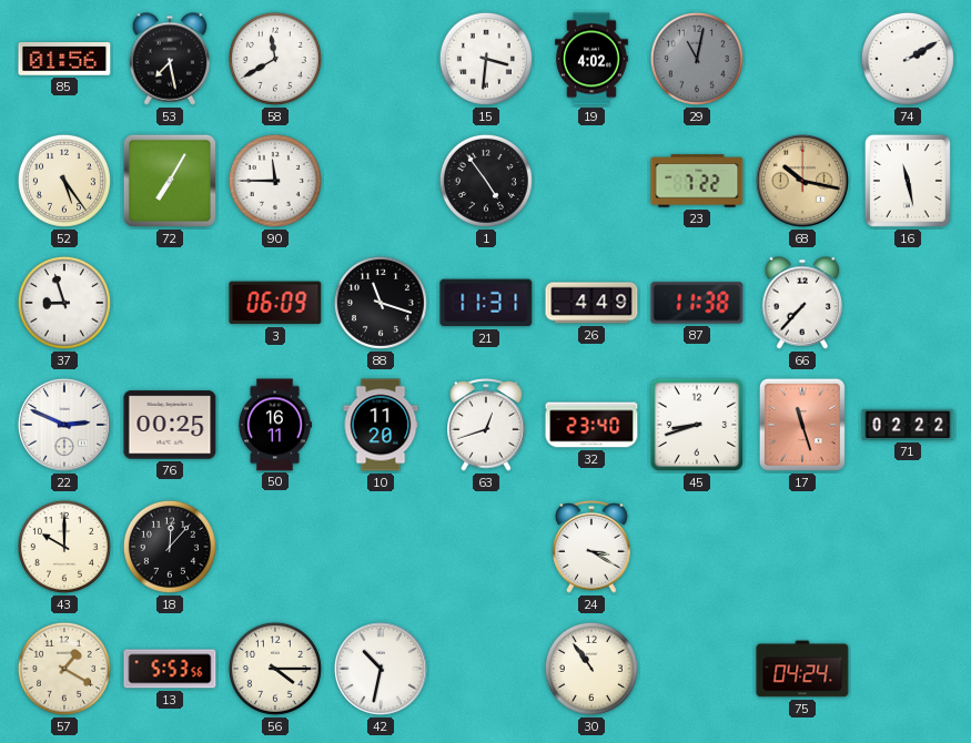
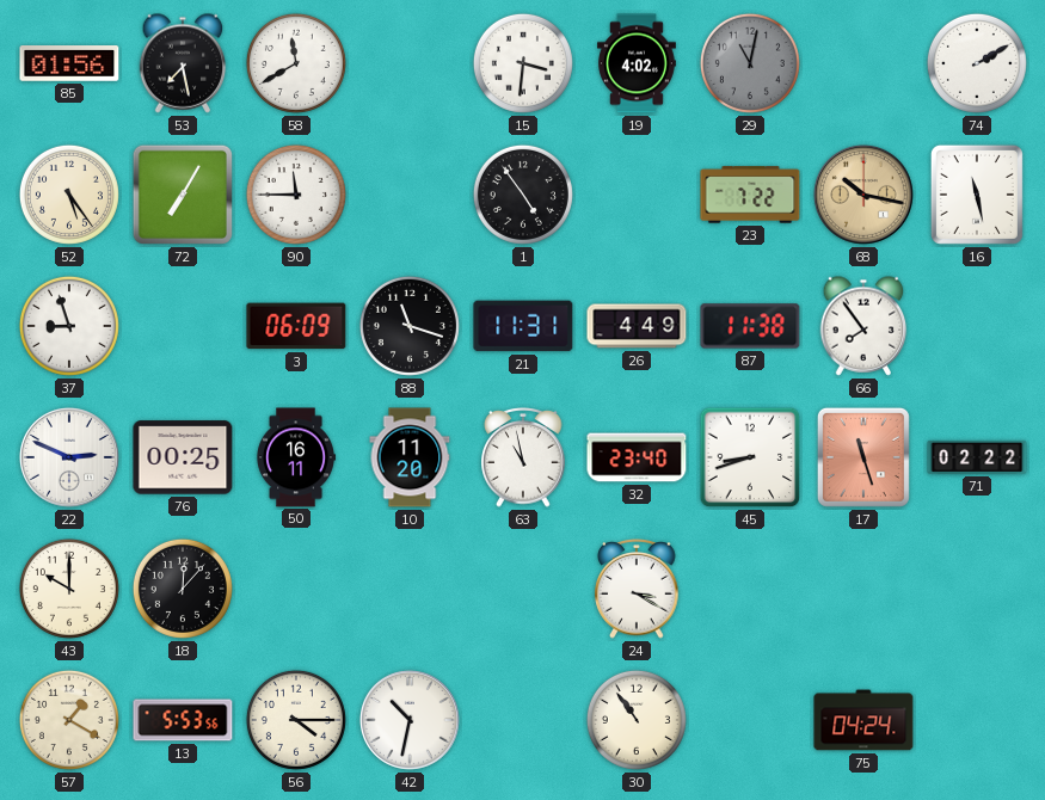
66: 7:37 -> 7:54
63: 12:42 -> 10:58
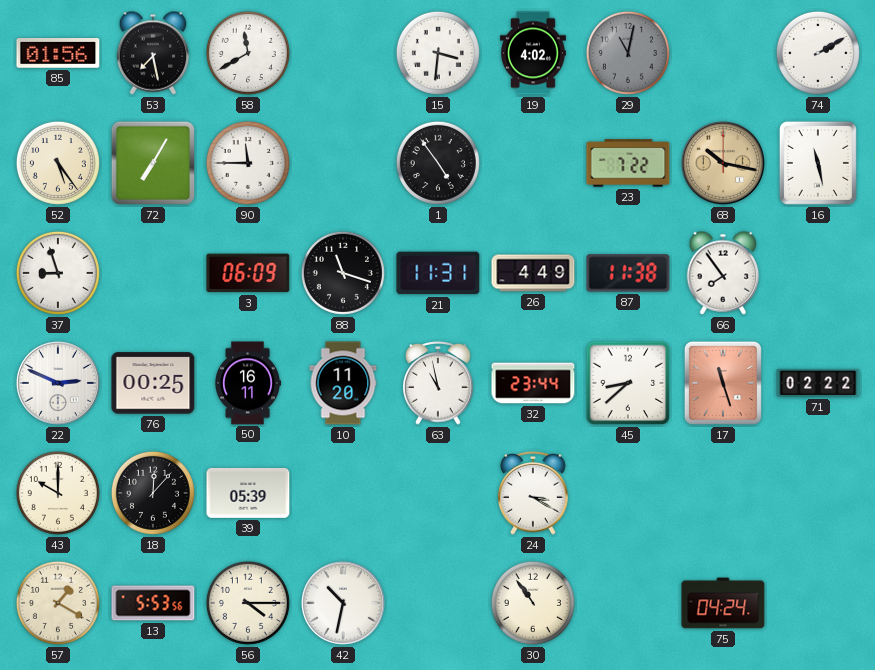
32: 23:40 -> 23:44
45: 8:42 -> 8:38
39: none -> 05:39
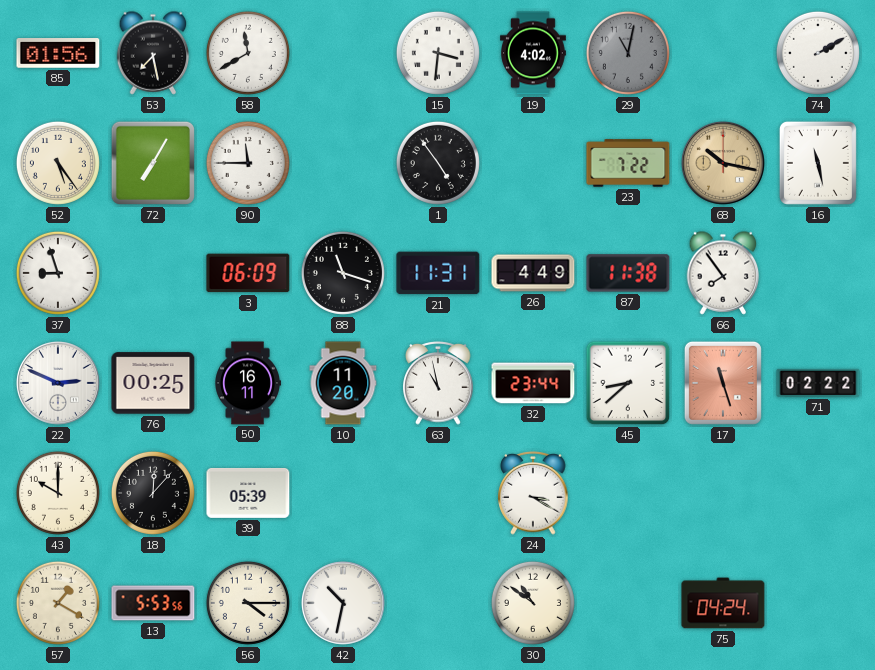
30: 10:54 -> 10:51
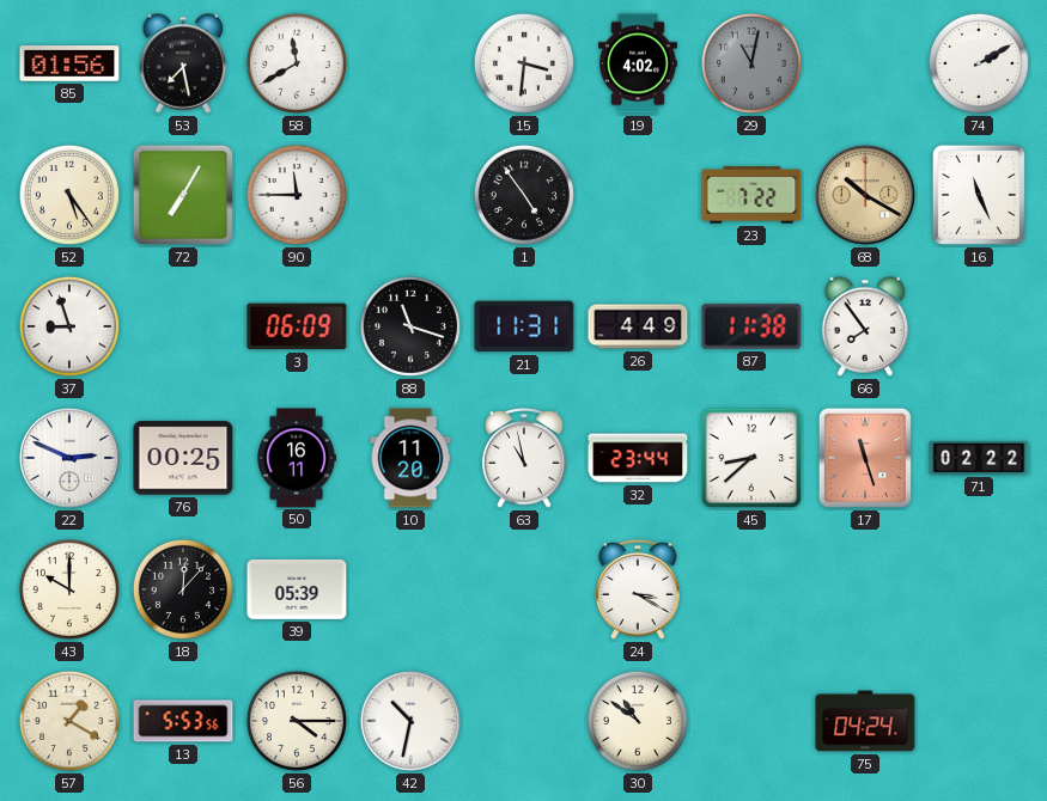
68: 10:17 -> 10:20
16: 11:28 -> 11:26
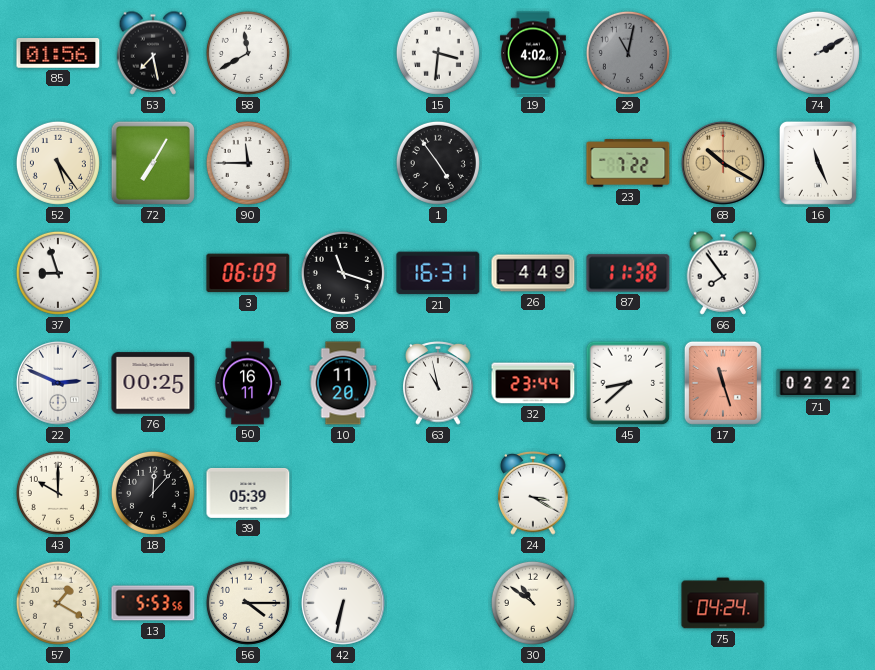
21: 11:31 -> 16:31
42: 10:32 -> 6:32
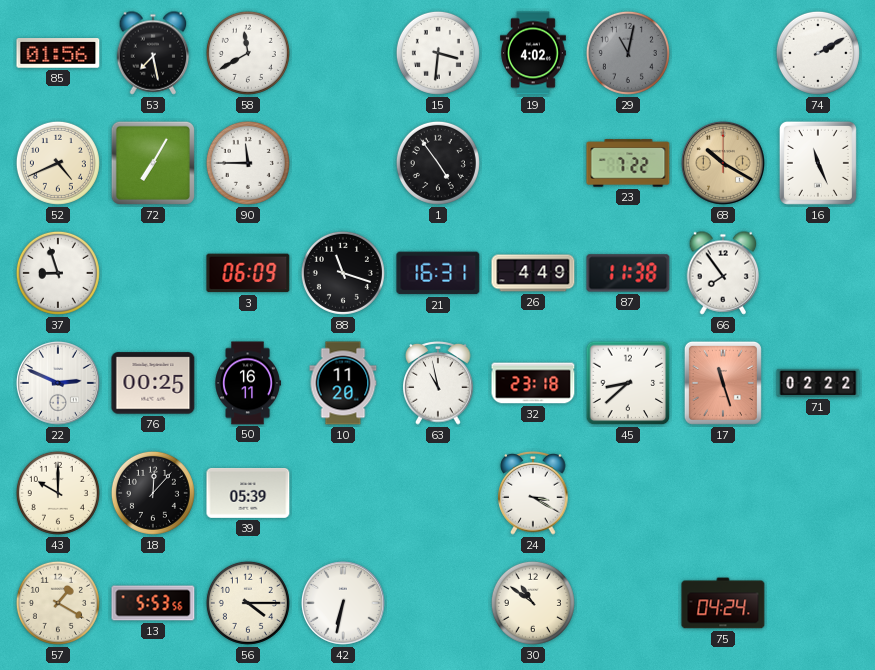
52: 5:24 -> 4:41
32: 23:44 -> 23:18
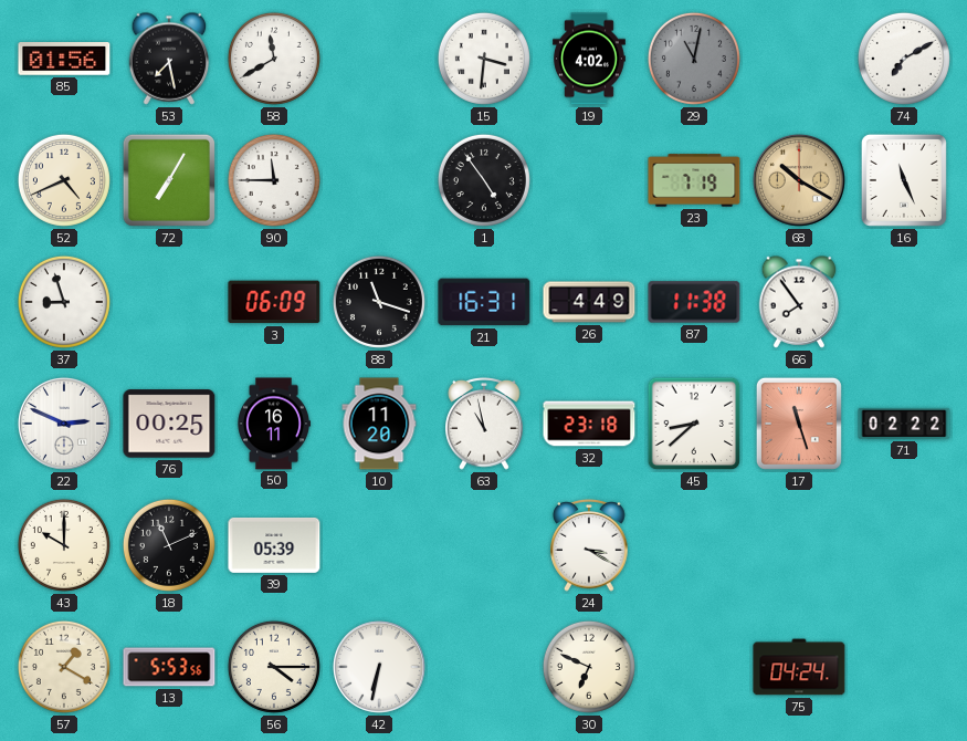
74: 2:10 -> 7:10
23: 7:22 -> 7:19
18: 12:07 -> 11:11
30: 10:51 -> 6:49
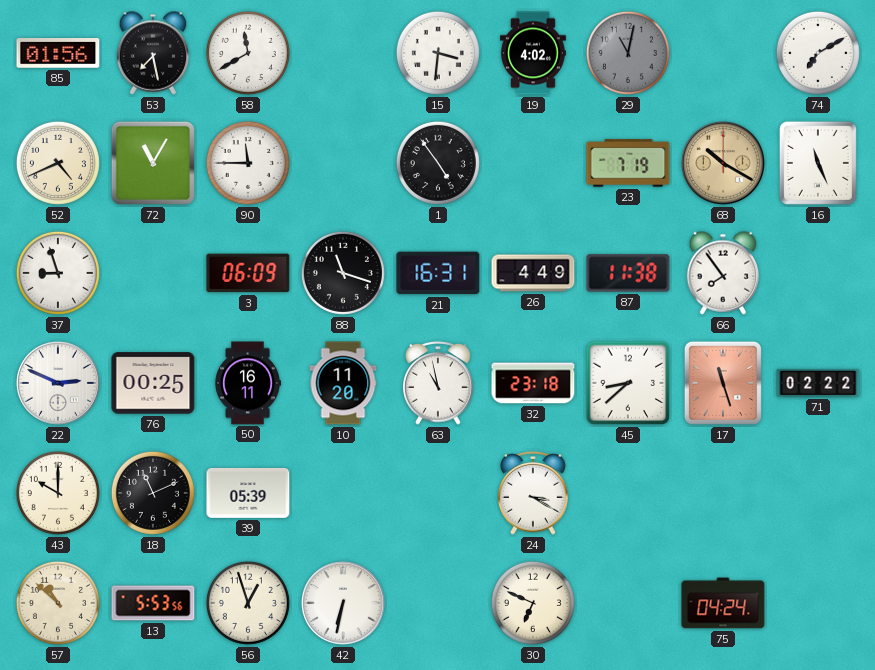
72: 7:05 -> 11:05
57: 1:20 -> 10:52
56: 4:15 -> 12:57
